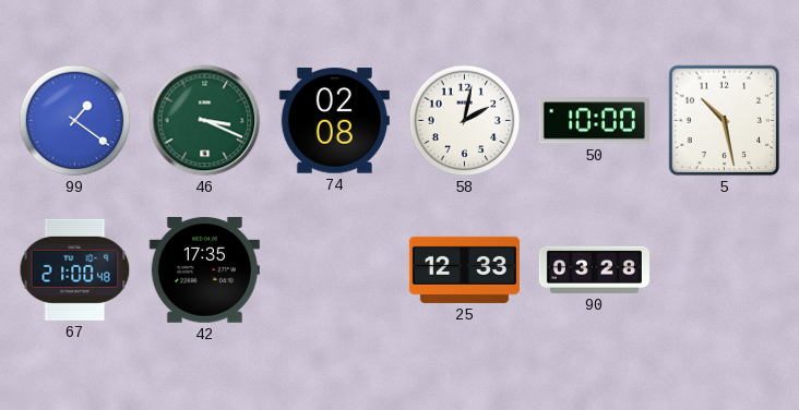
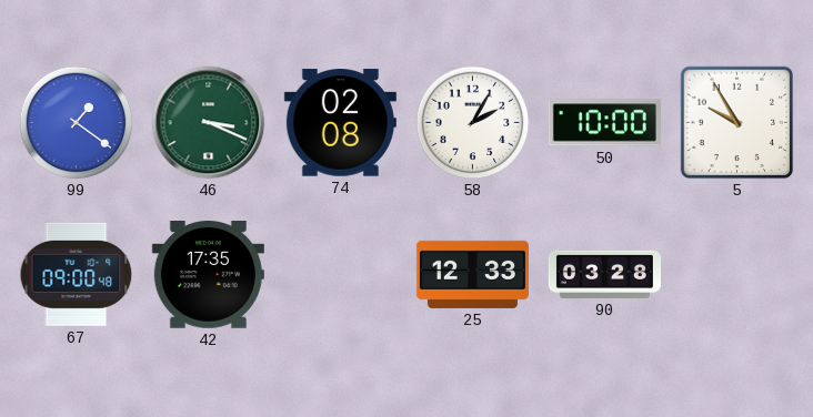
58: 2:02 -> 2:05
5: 10:28 -> 9:55
67: 21:00 -> 09:00
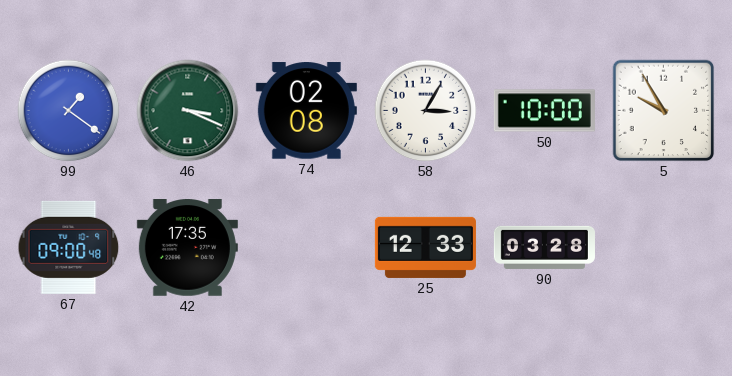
58: 2:05 -> 3:05
